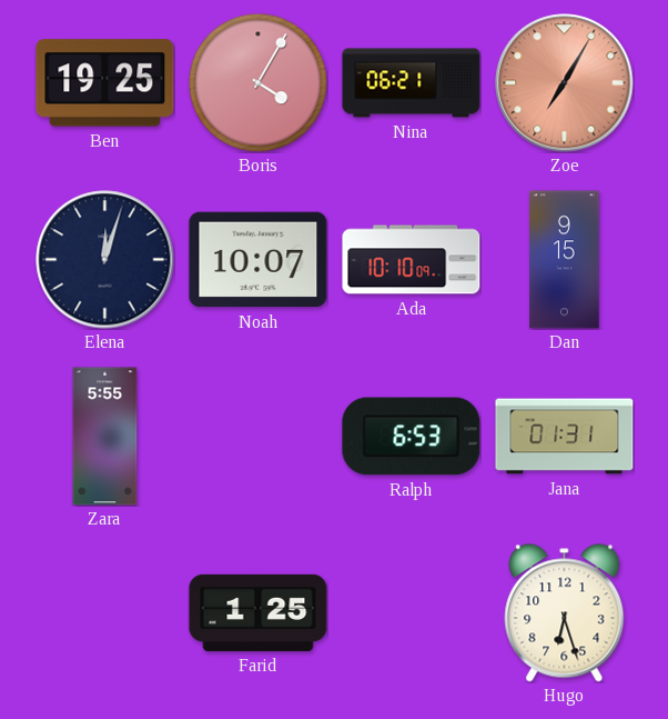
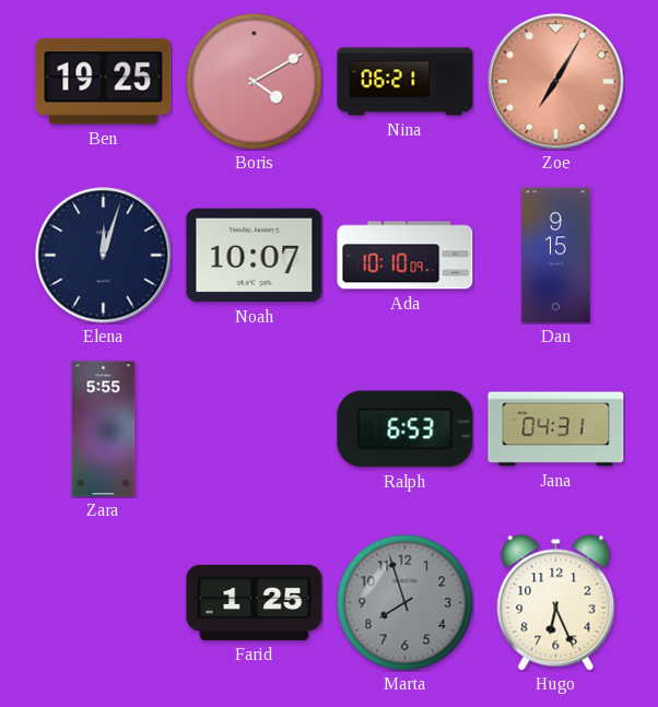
Boris: 4:05 -> 4:10
Jana: 01:31 -> 04:31
Marta: none -> 7:57
Hugo: 6:27 -> 6:26
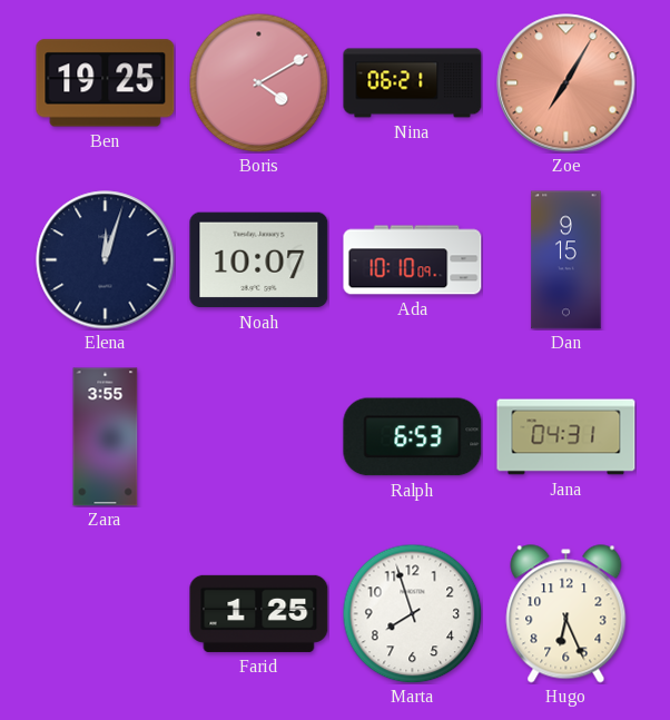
Zara: 5:55 -> 3:55
Marta dial: grey -> white
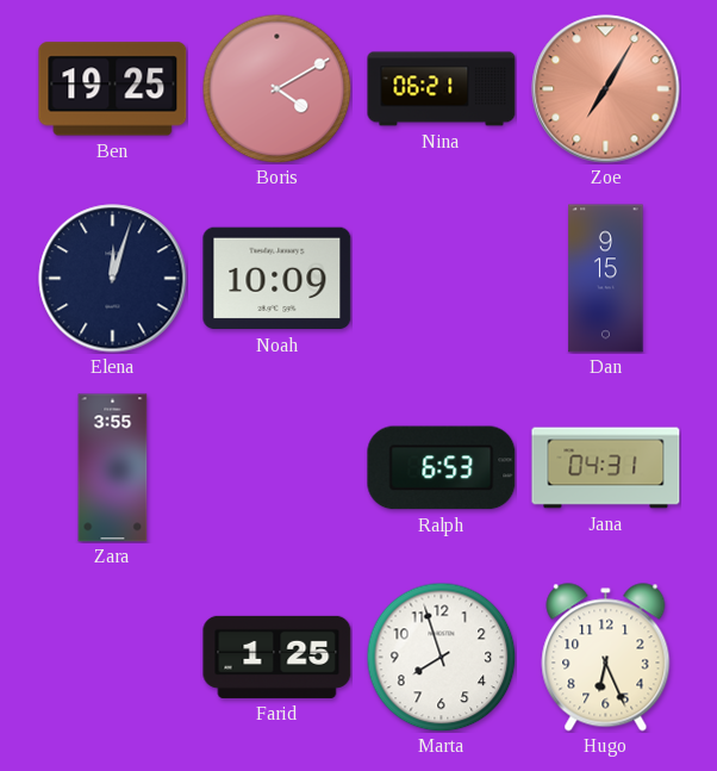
Noah: 10:07 -> 10:09
Ada: 10:10 -> none
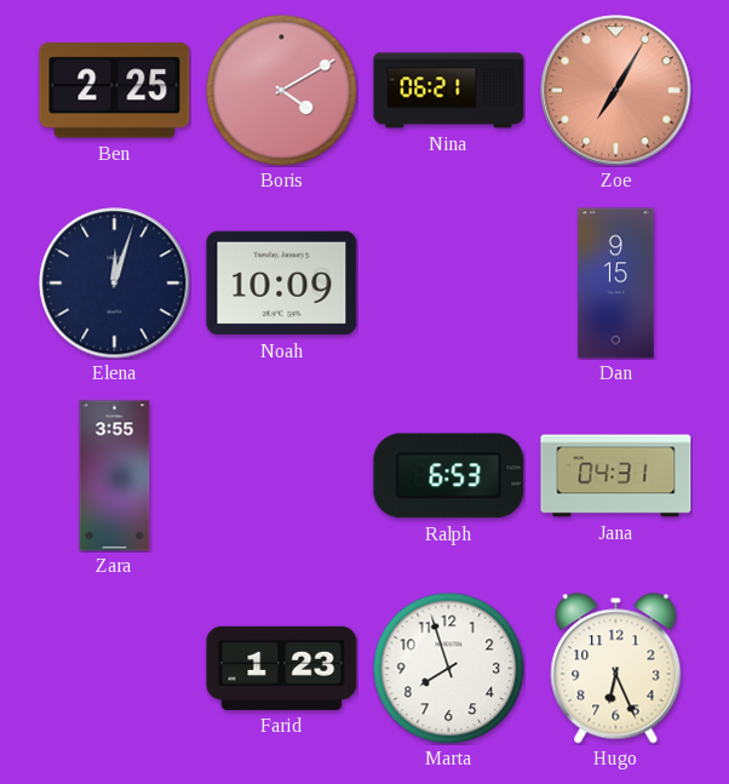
Ben: 19:25 -> 2:25
Farid: 1:25 -> 1:23
